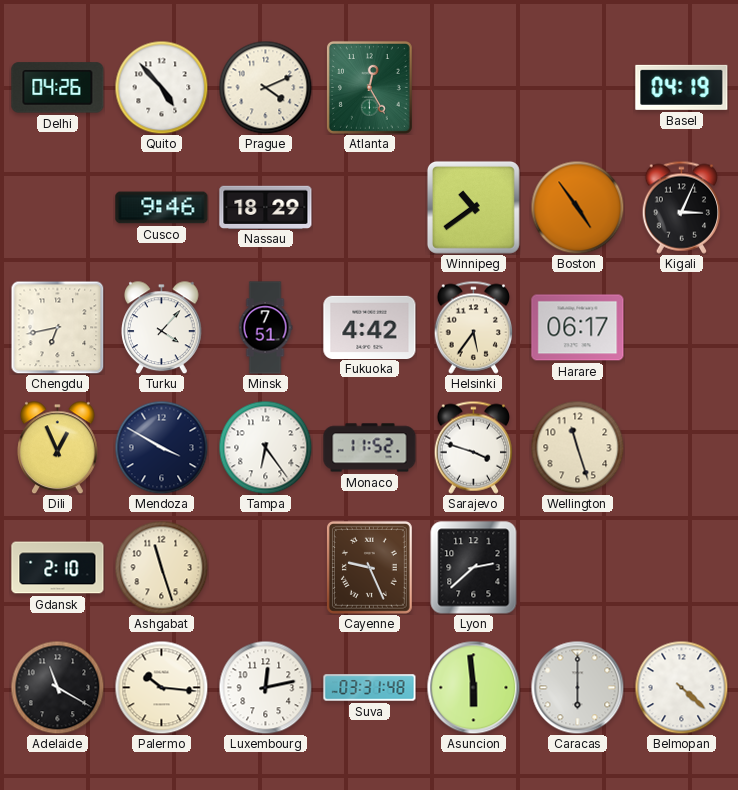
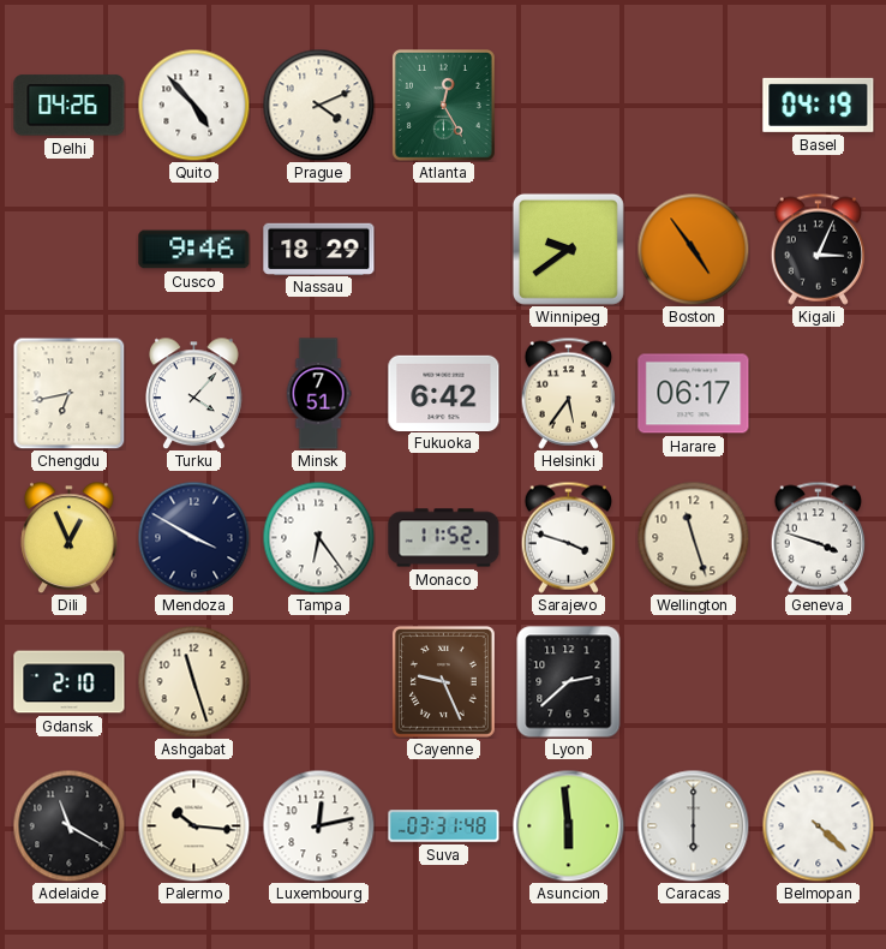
Winnipeg: 10:39 -> 9:39
Fukuoka: 4:42 -> 6:42
Geneva: none -> 3:48
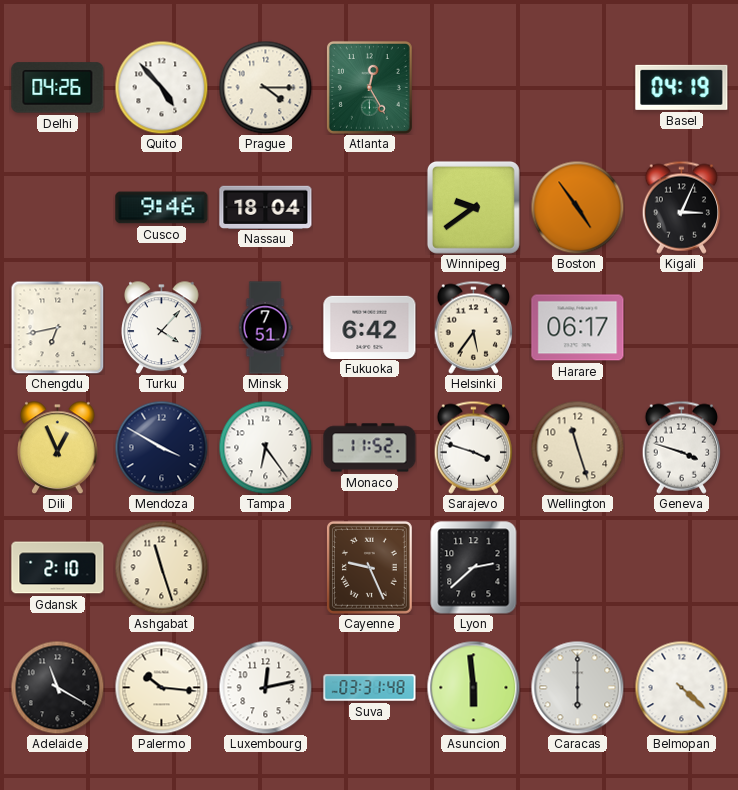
Prague: 4:11 -> 4:15
Nassau: 18:29 -> 18:04
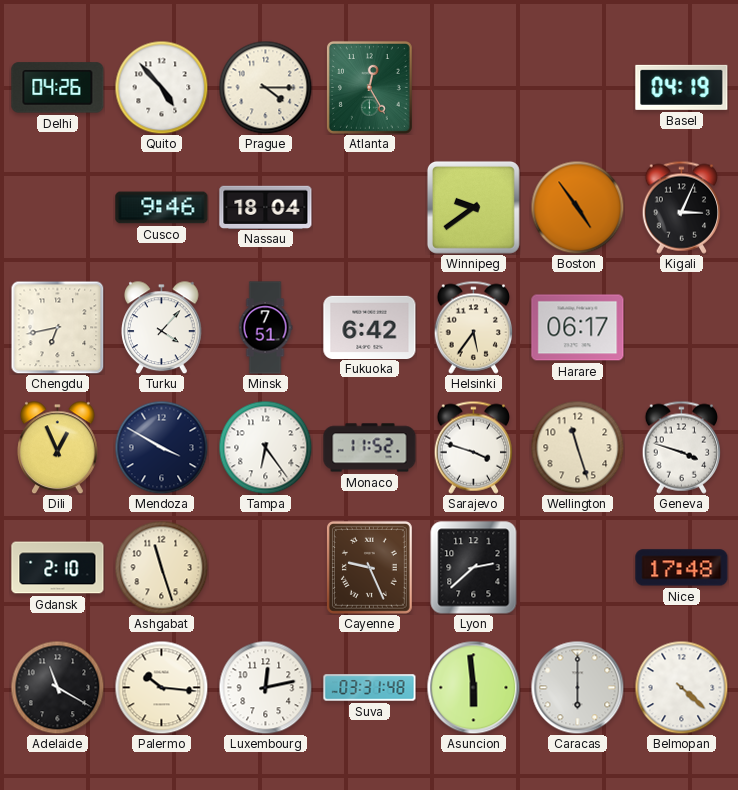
Nice: none -> 17:48
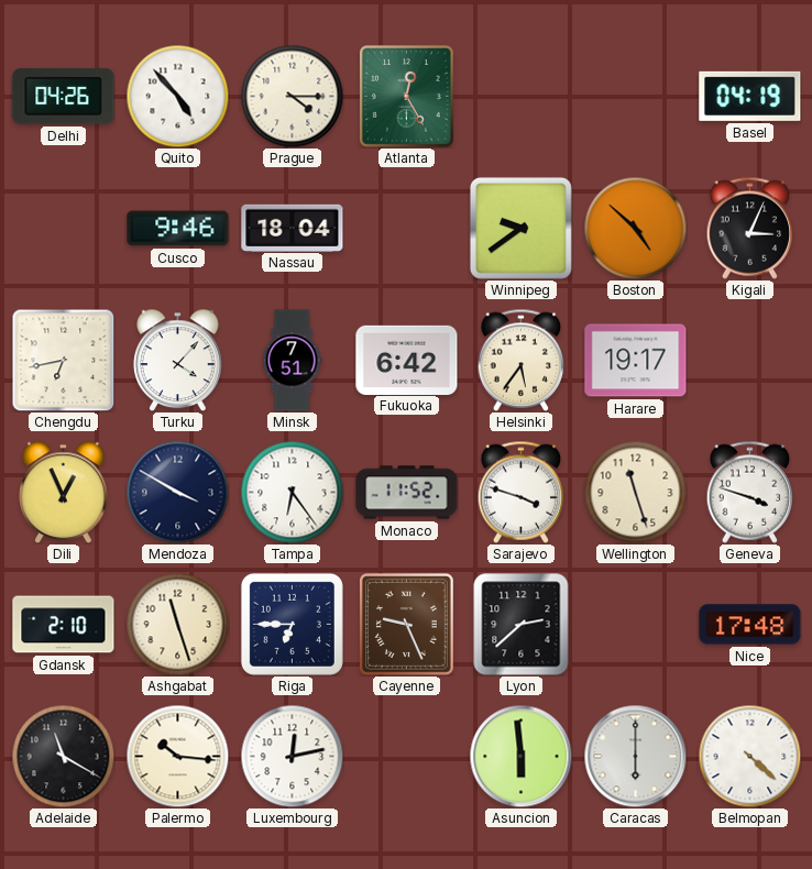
Boston: 4:54 -> 4:52
Harare: 06:17 -> 19:17
Riga: none -> 6:45
Suva: 03:31 -> none
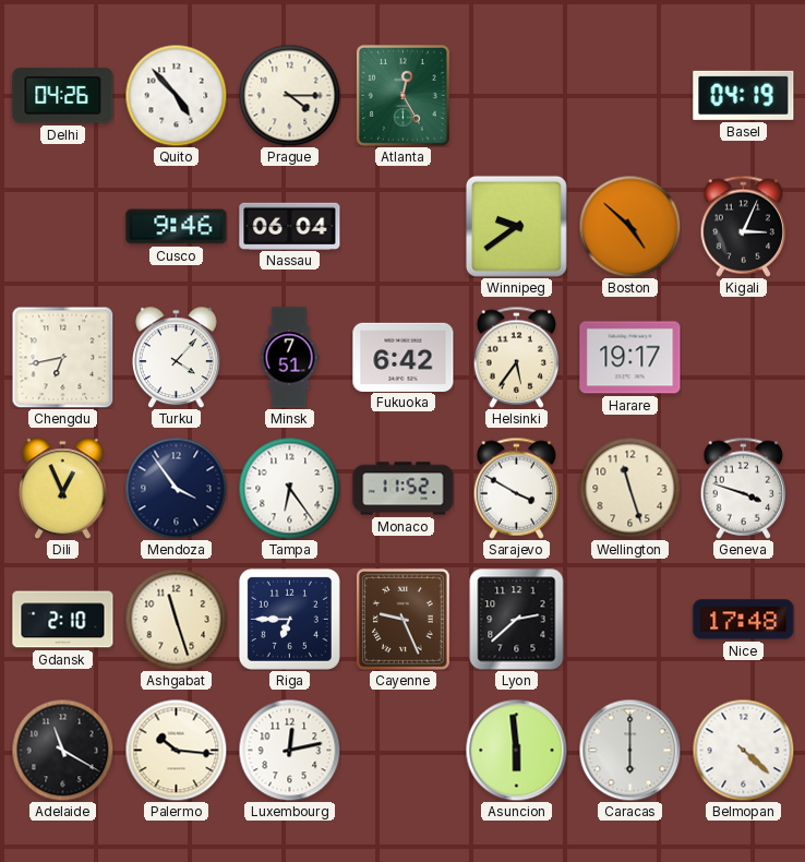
Nassau: 18:04 -> 06:04
Mendoza: 3:50 -> 3:54
Sarajevo: 3:48 -> 3:50
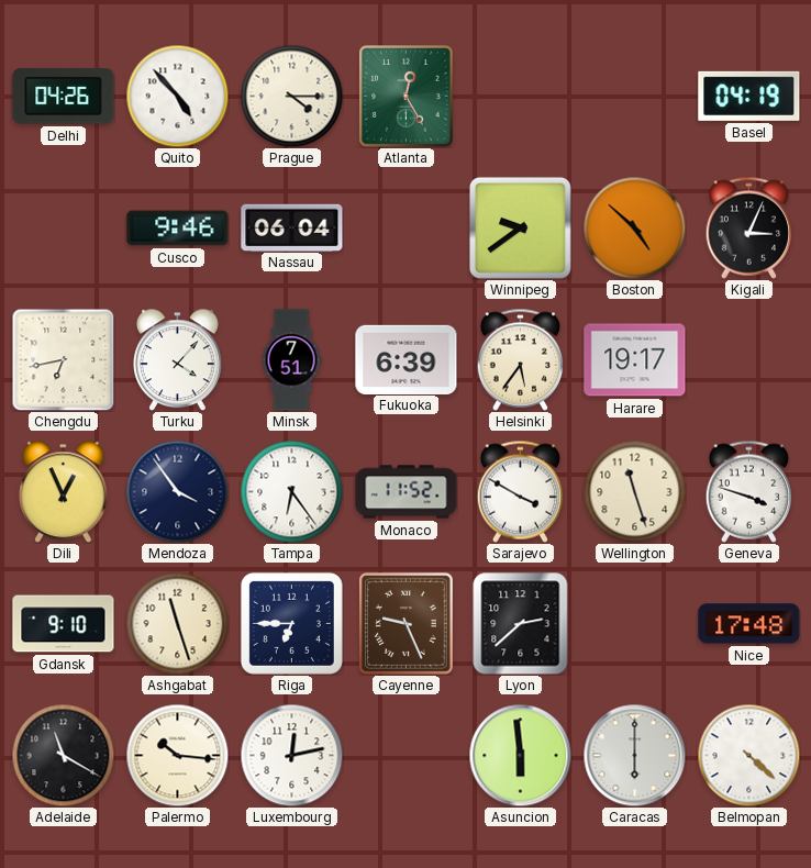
Fukuoka: 6:42 -> 6:39
Gdansk: 2:10 -> 9:10
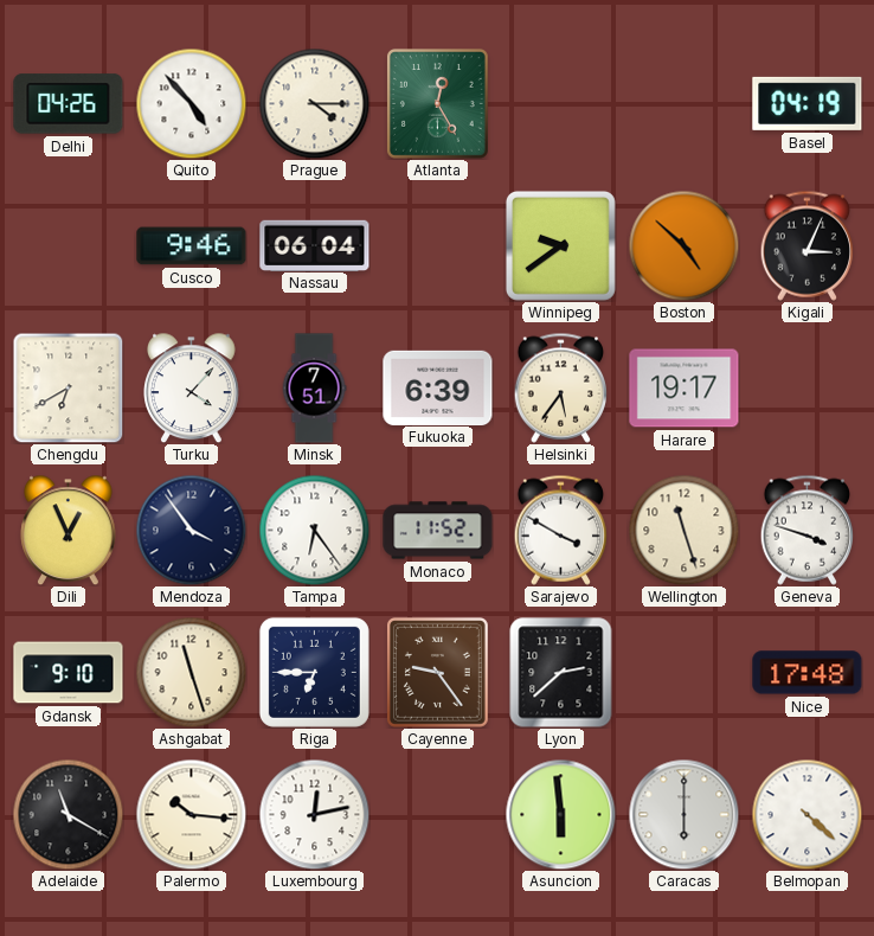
Chengdu: 6:43 -> 6:40
Cayenne: 9:26 -> 9:24
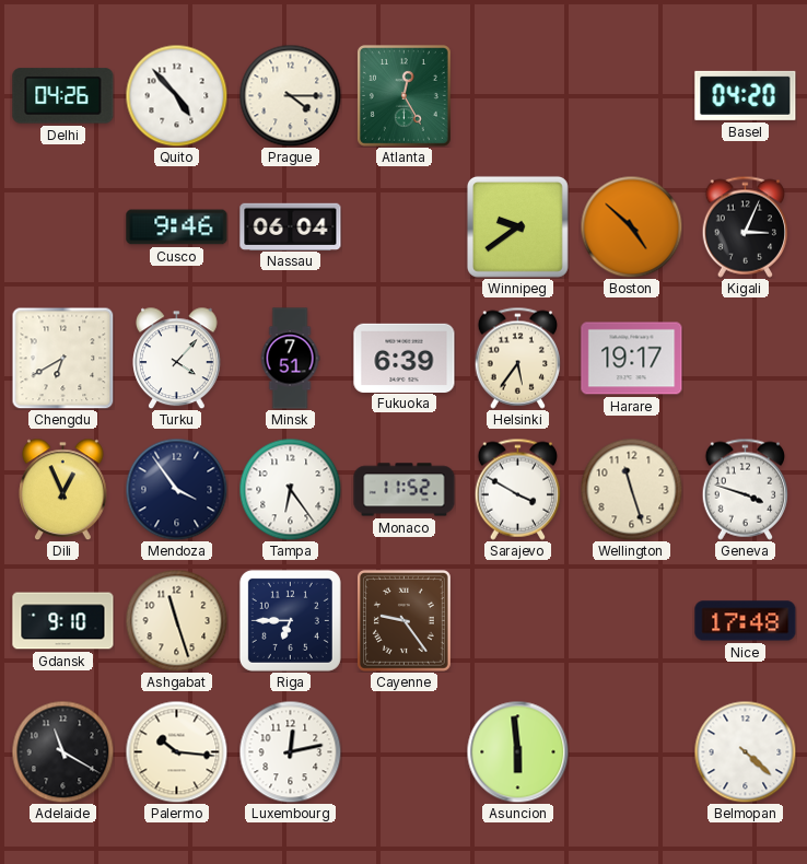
Basel: 04:19 -> 04:20
Lyon: 2:38 -> none
Caracas: 6:00 -> none
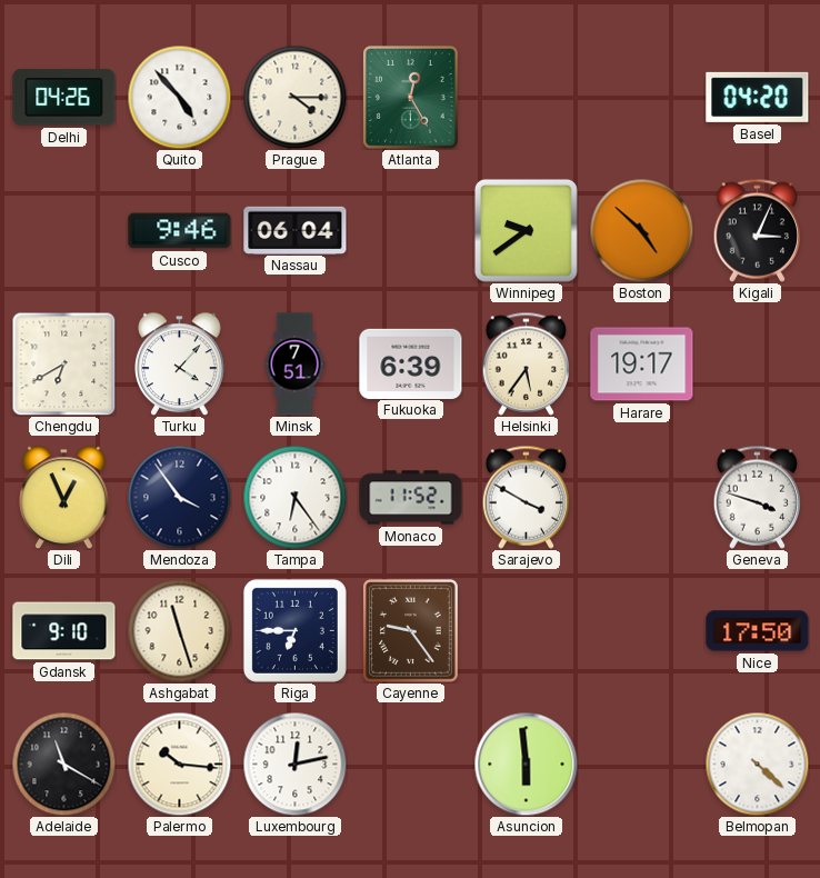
Wellington: 11:27 -> none
Nice: 17:48 -> 17:50
